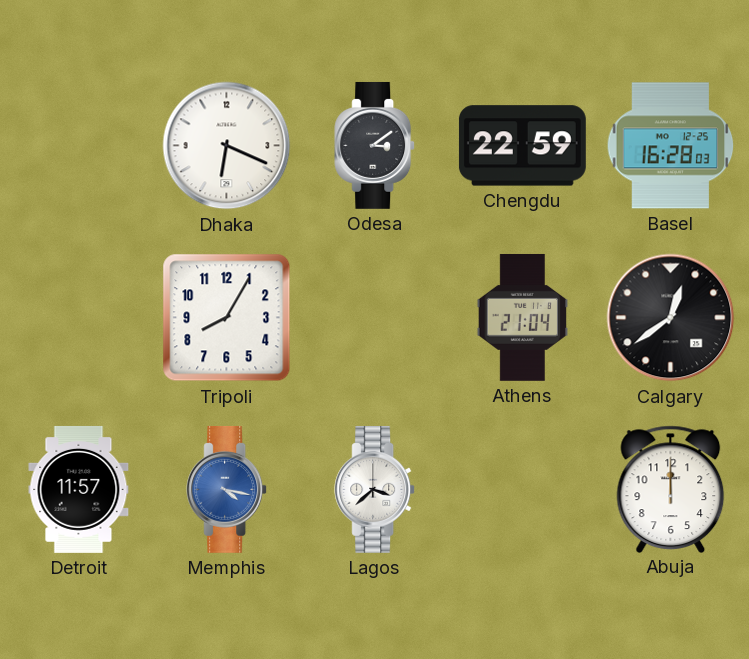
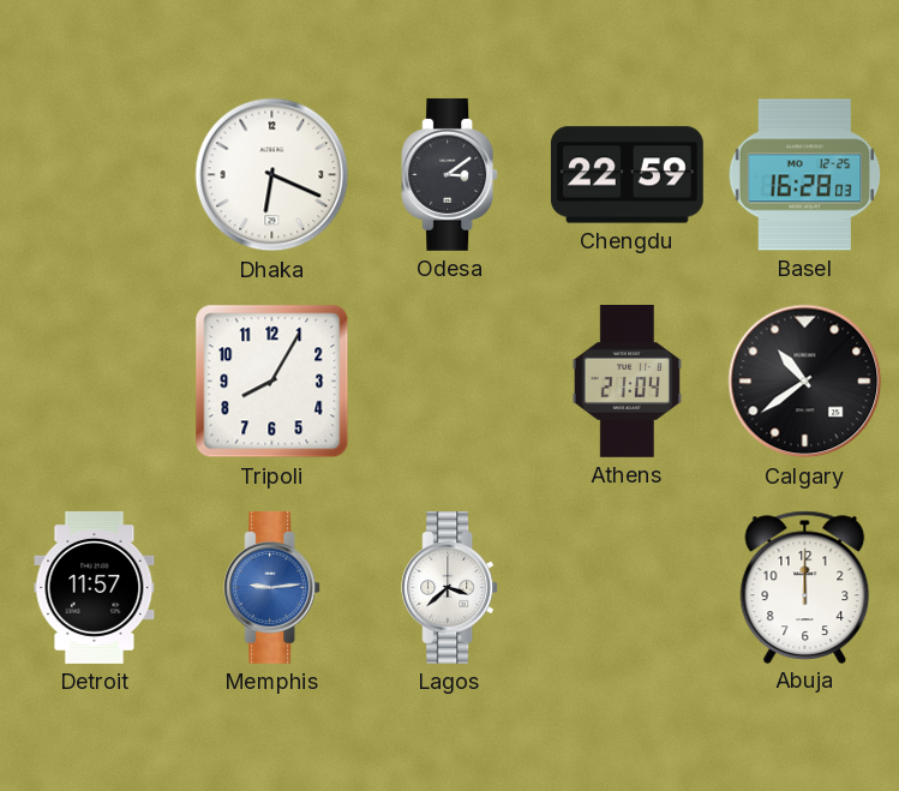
Calgary: 12:39 -> 10:39
Memphis: 4:17 -> 9:14
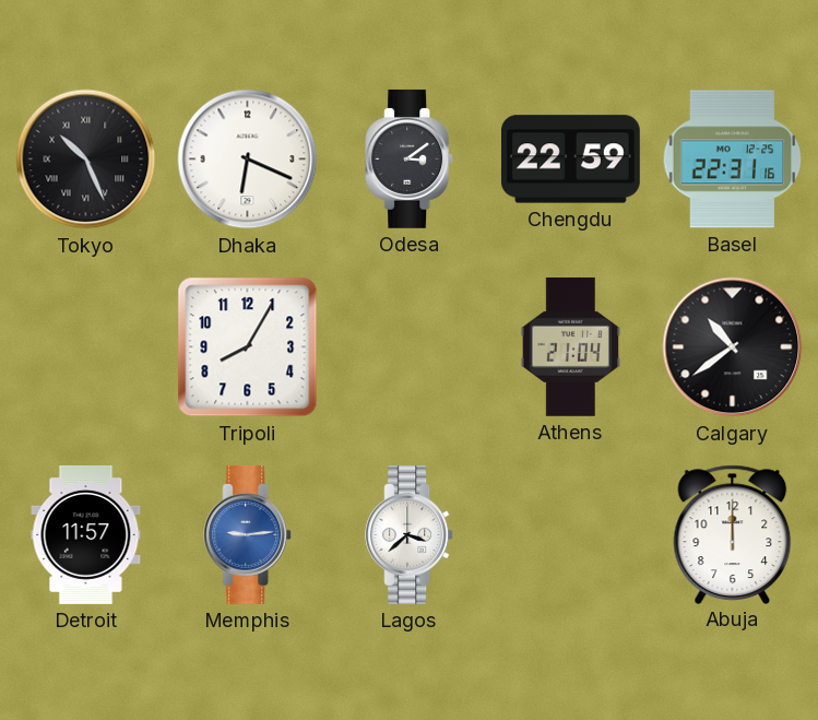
Tokyo: none -> 10:26
Basel: 16:28 -> 22:31
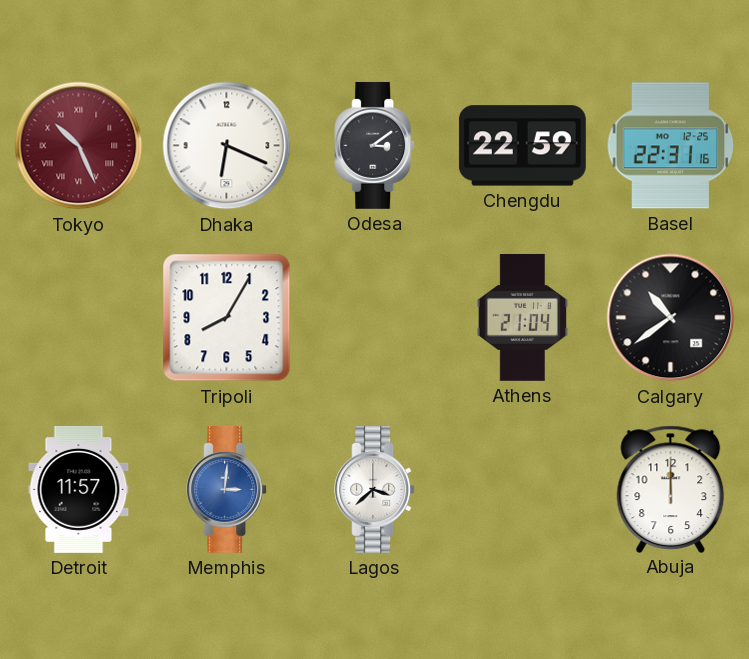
Tokyo dial: black -> burgundy
Memphis: 9:14 -> 3:01
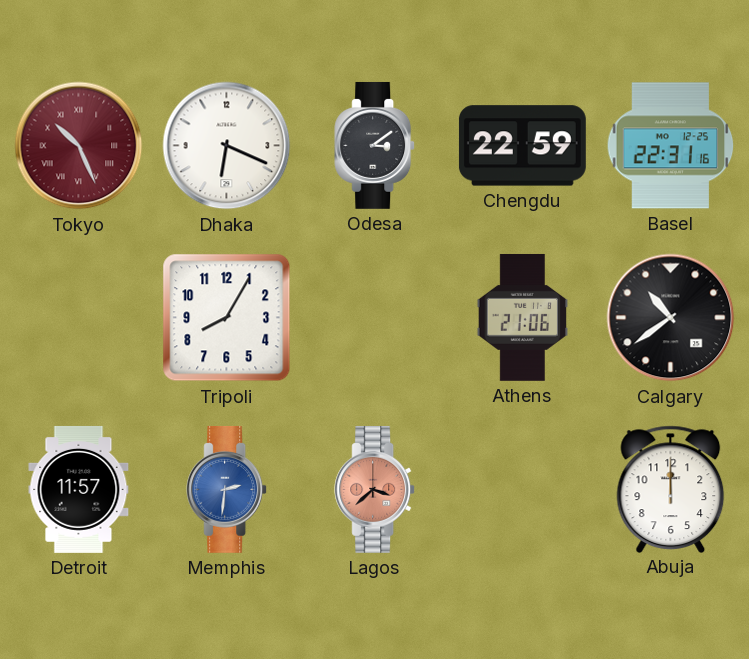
Athens: 21:04 -> 21:06
Memphis: 3:01 -> 2:31
Lagos dial: white -> salmon
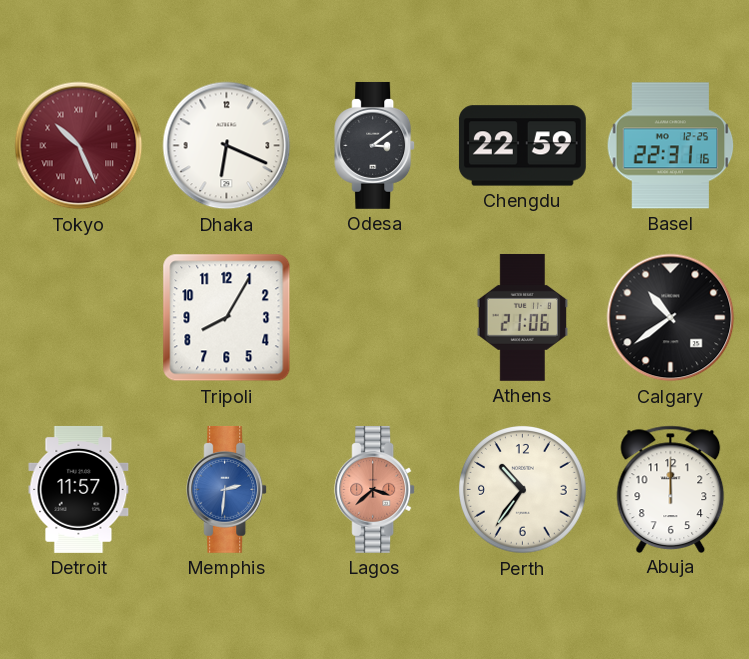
Perth: none -> 10:36
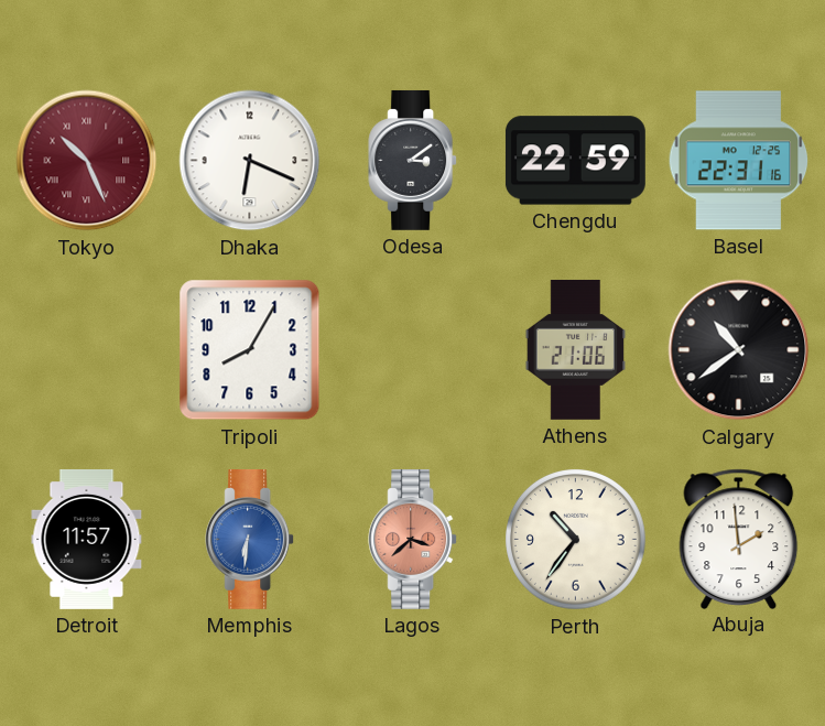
Memphis: 2:31 -> 6:31
Abuja: 12:00 -> 1:59
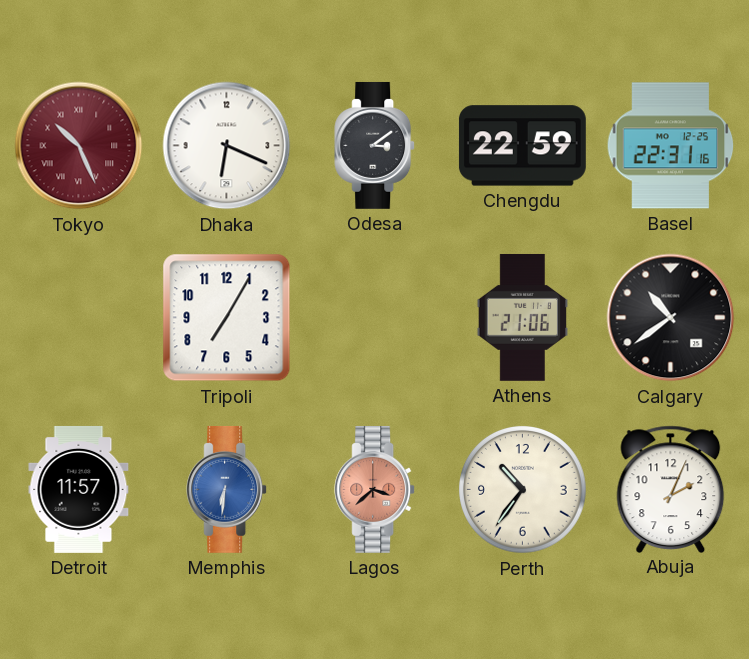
Tripoli: 8:05 -> 7:05
Abuja: 1:59 -> 2:04
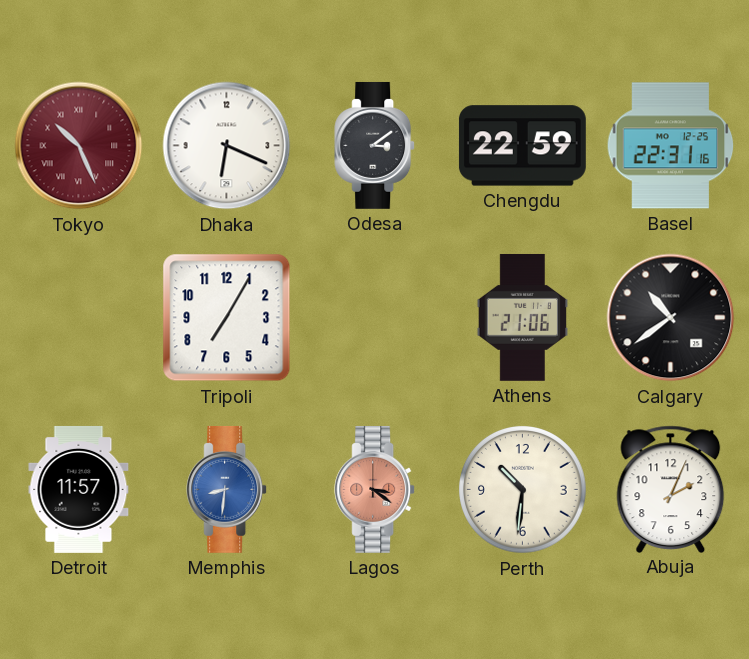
Memphis: 6:31 -> 8:31
Lagos: 3:38 -> 3:21
Perth: 10:36 -> 10:31
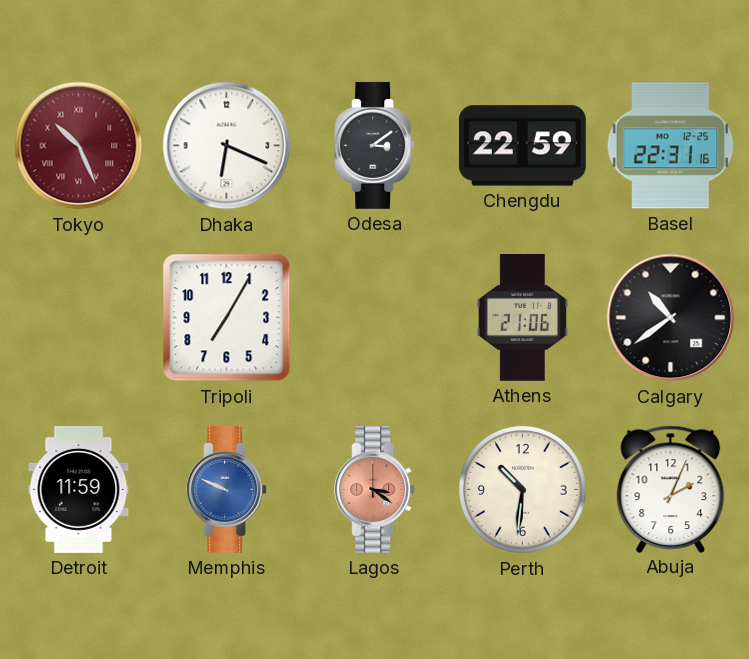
Detroit: 11:57 -> 11:59
Memphis: 8:31 -> 9:49
